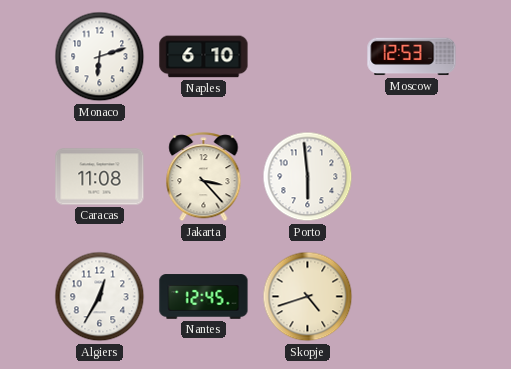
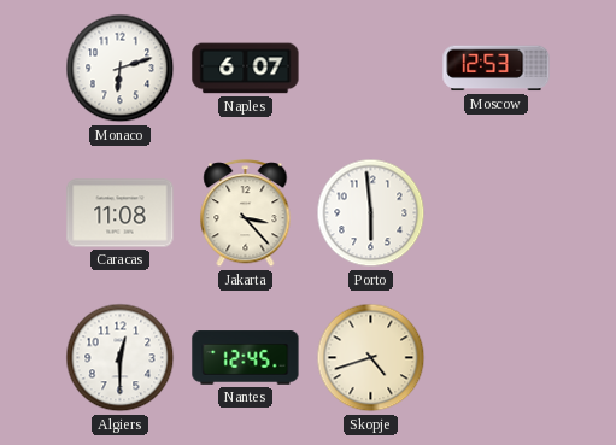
Naples: 6:10 -> 6:07
Algiers: 12:35 -> 12:30
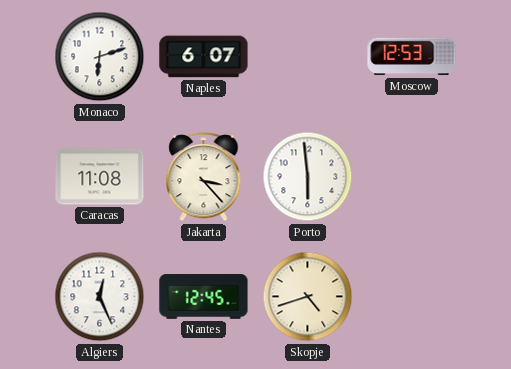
Algiers: 12:30 -> 12:26
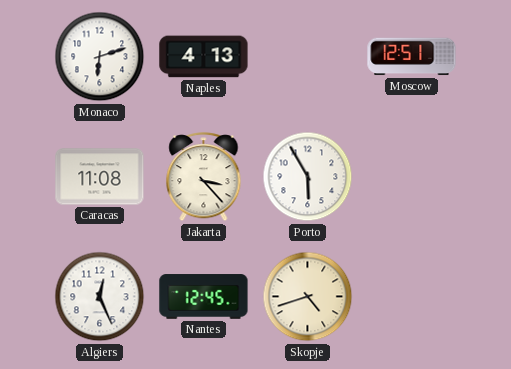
Naples: 6:07 -> 4:13
Moscow: 12:53 -> 12:51
Porto: 5:59 -> 5:55
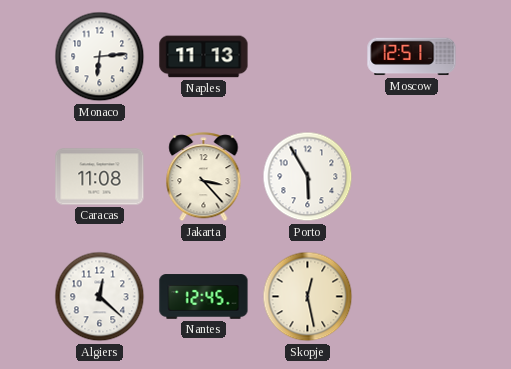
Monaco: 6:12 -> 6:14
Naples: 4:13 -> 11:13
Algiers: 12:26 -> 12:22
Skopje: 4:42 -> 12:28
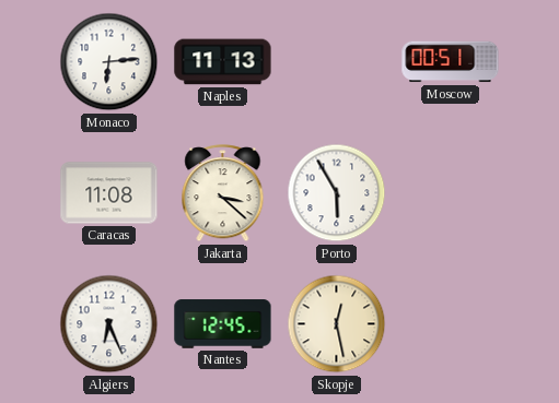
Moscow: 12:51 -> 00:51
Jakarta: 3:23 -> 3:22
Algiers: 12:22 -> 6:26
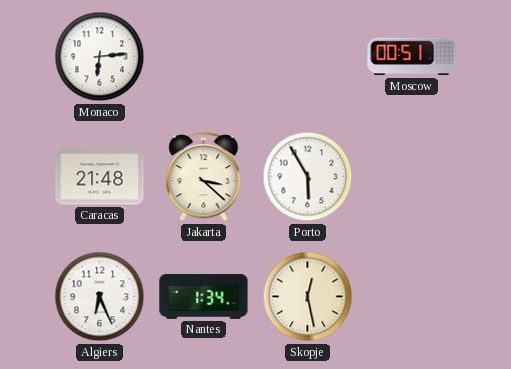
Naples: 11:13 -> none
Caracas: 11:08 -> 21:48
Nantes: 12:45 -> 1:34
